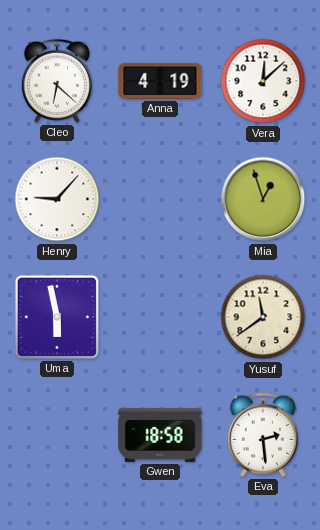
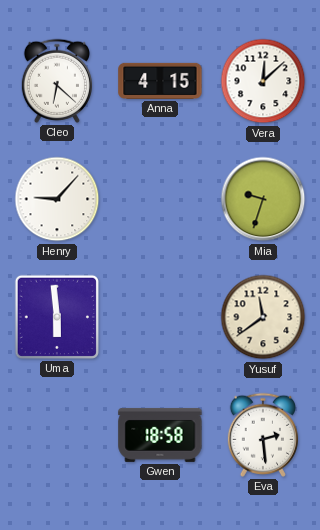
Anna: 4:19 -> 4:15
Mia: 12:57 -> 9:33
Uma: 5:58 -> 5:59
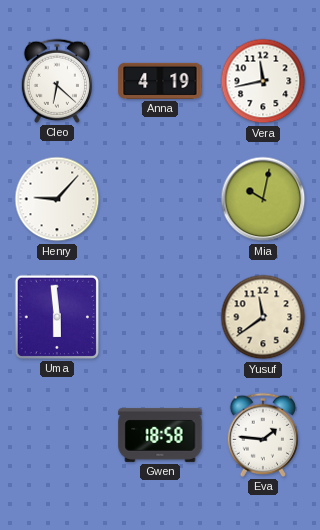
Anna: 4:15 -> 4:19
Vera: 12:08 -> 11:43
Mia: 9:33 -> 10:02
Eva: 2:29 -> 1:46
